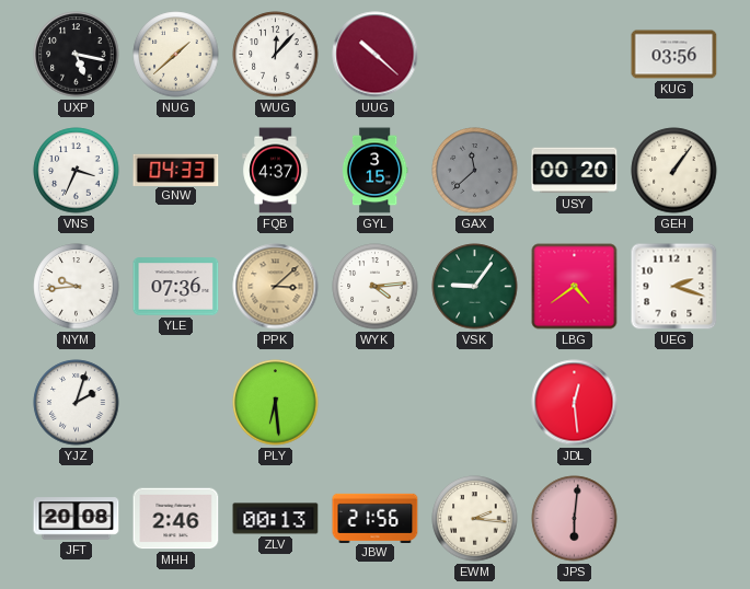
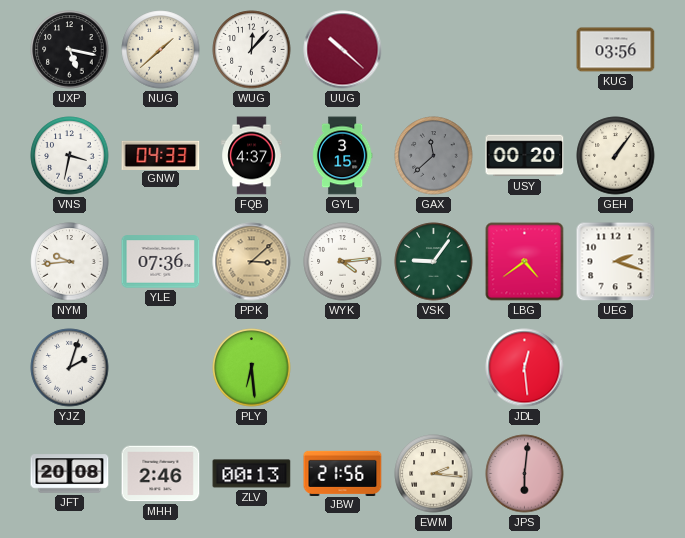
VNS: 3:34 -> 3:32
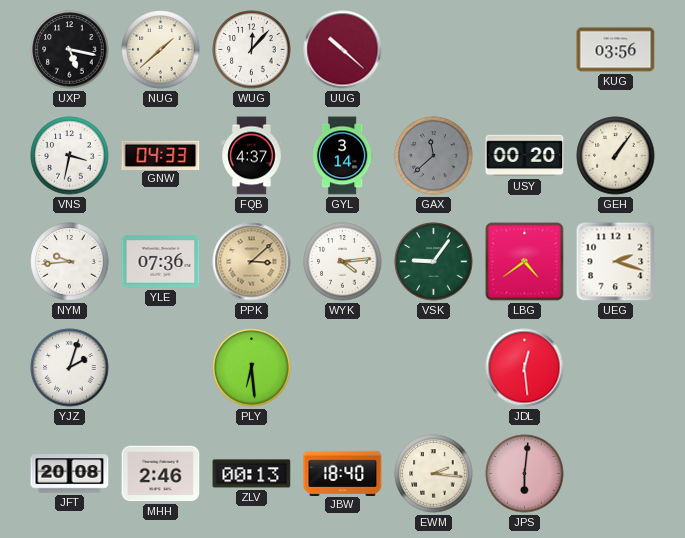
GYL: 3:15 -> 3:14
JBW: 21:56 -> 18:40
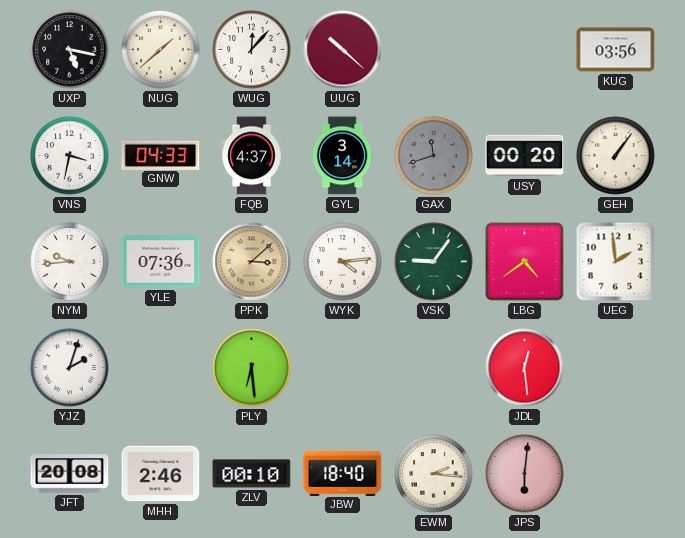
GAX: 11:38 -> 11:42
UEG: 2:18 -> 1:59
ZLV: 00:13 -> 00:10
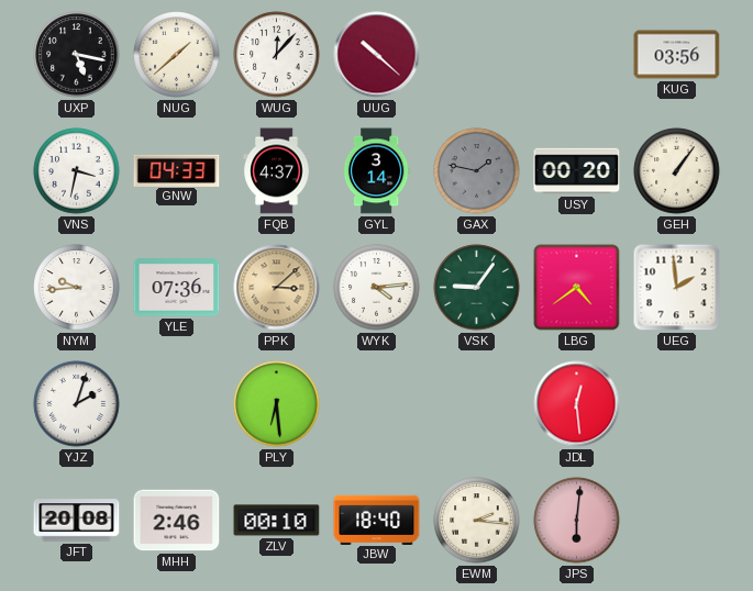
GAX: 11:42 -> 1:47
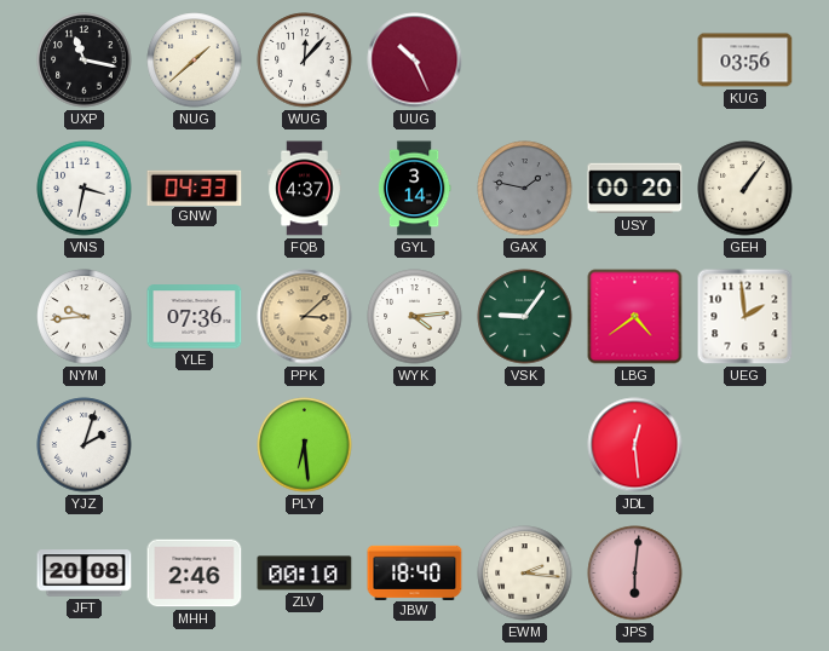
UXP: 5:17 -> 11:17
UUG: 10:22 -> 10:26
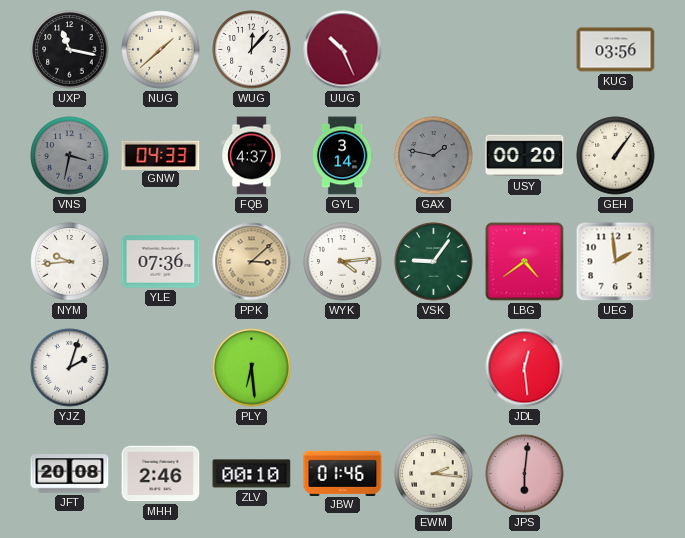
VNS dial: white -> grey
JBW: 18:40 -> 01:46
